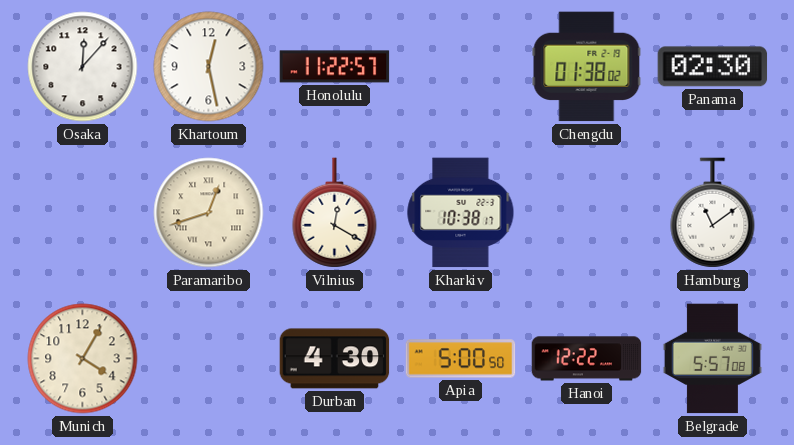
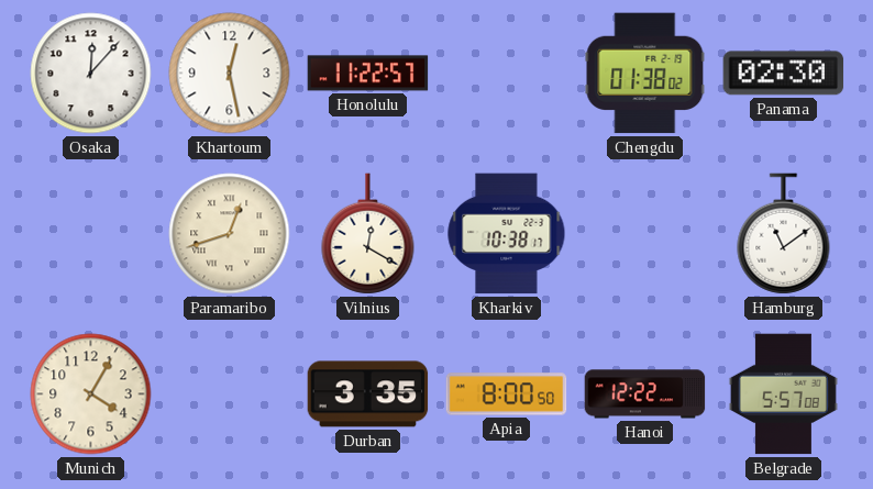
Durban: 4:30 -> 3:35
Apia: 5:00 -> 8:00
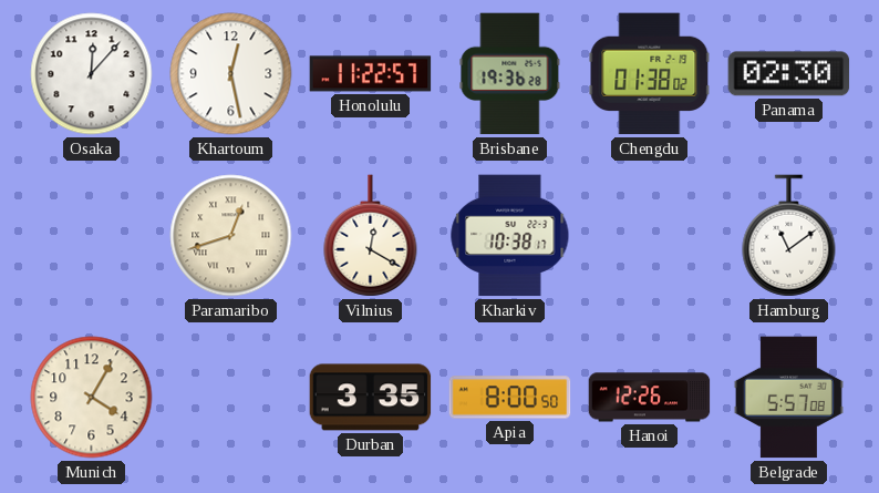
Brisbane: none -> 19:36
Hanoi: 12:22 -> 12:26
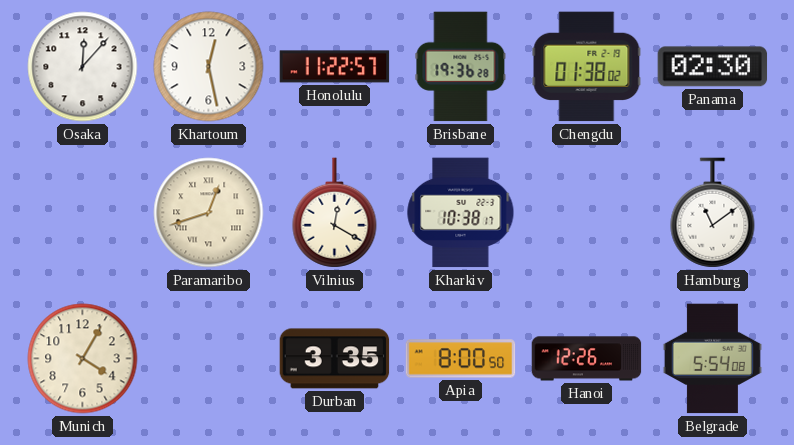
Belgrade: 5:57 -> 5:54
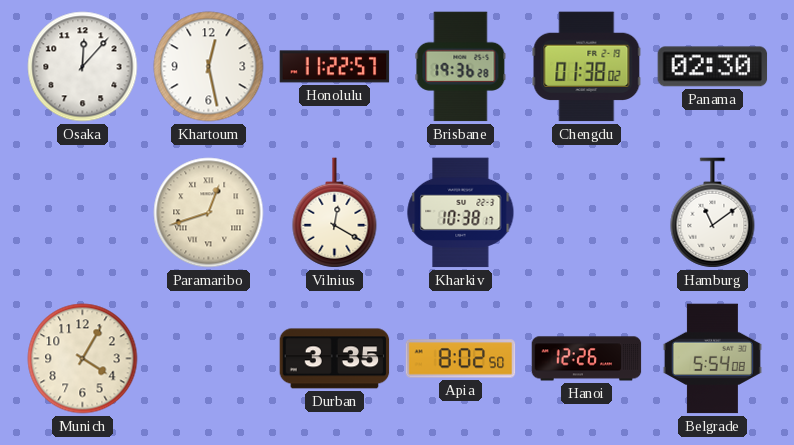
Apia: 8:00 -> 8:02
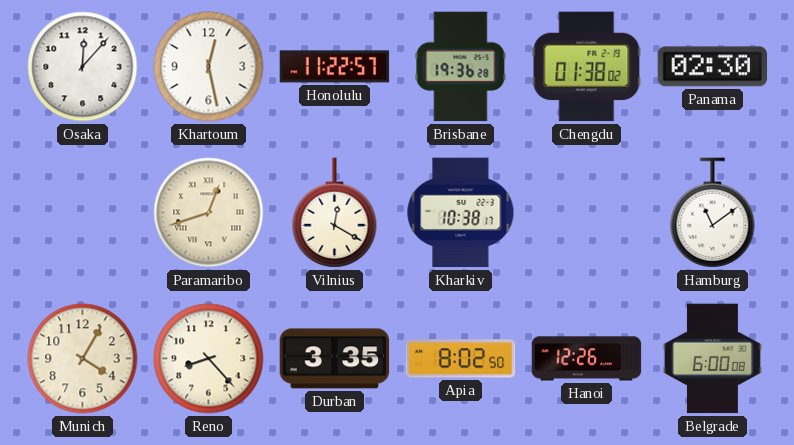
Reno: none -> 8:23
Belgrade: 5:54 -> 6:00
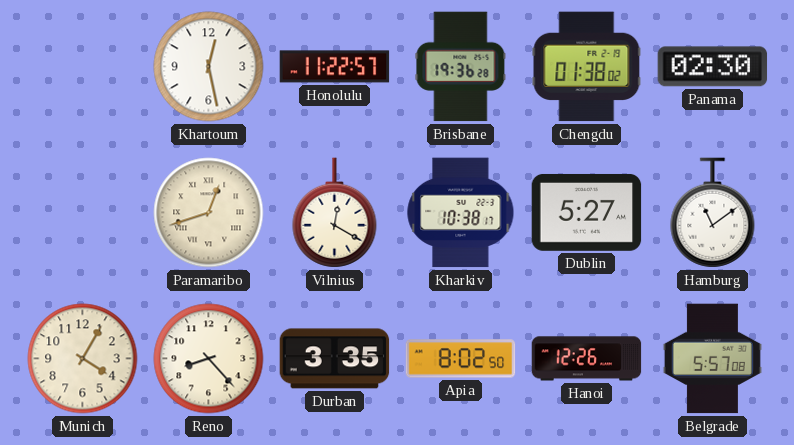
Osaka: 12:07 -> none
Dublin: none -> 5:27
Belgrade: 6:00 -> 5:57
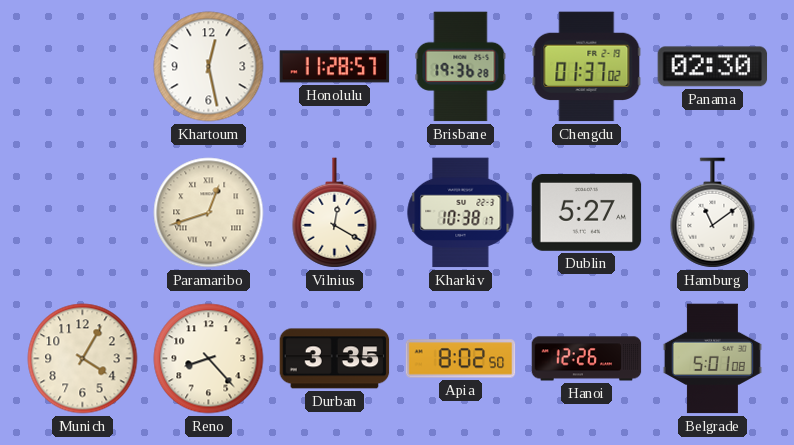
Honolulu: 11:22 -> 11:28
Chengdu: 01:38 -> 01:37
Belgrade: 5:57 -> 5:01
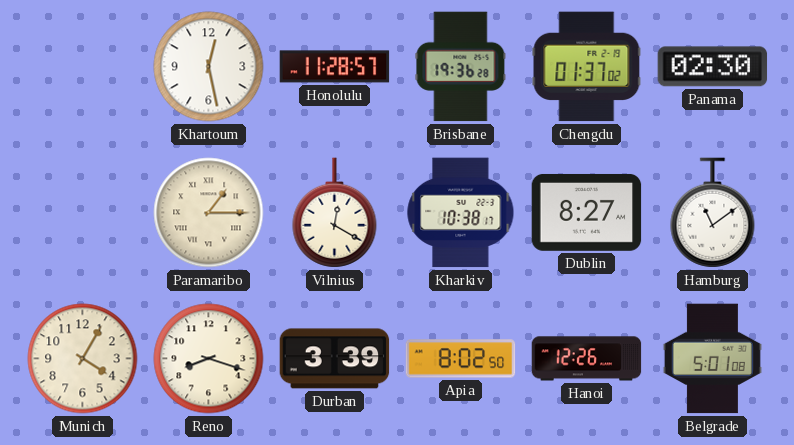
Paramaribo: 12:42 -> 1:15
Dublin: 5:27 -> 8:27
Reno: 8:23 -> 8:18
Durban: 3:35 -> 3:39
